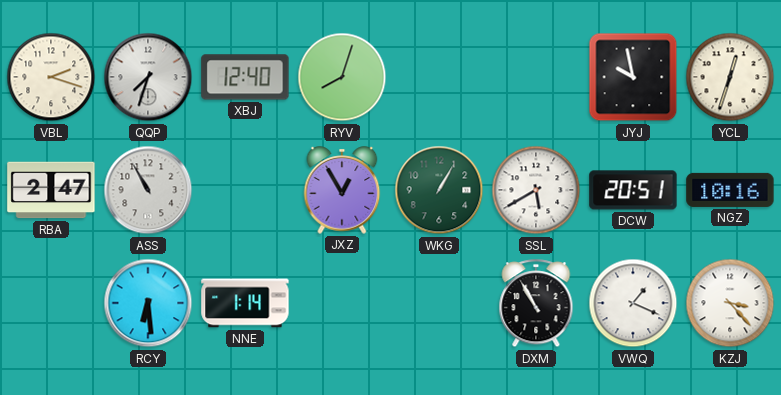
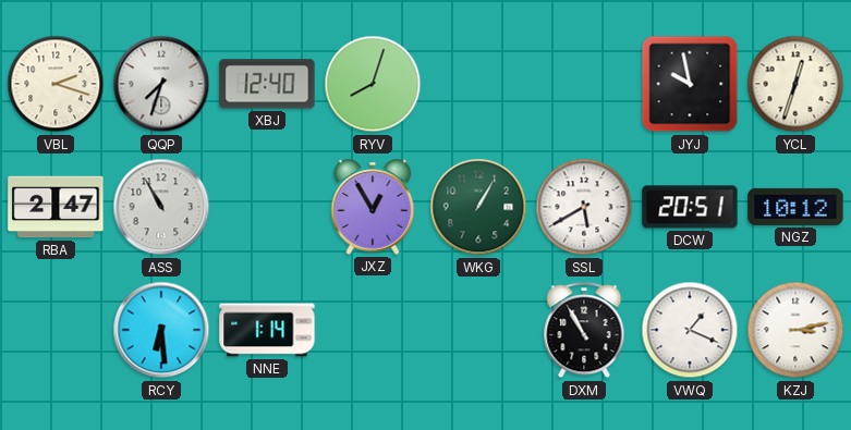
NGZ: 10:16 -> 10:12
KZJ: 3:23 -> 3:13
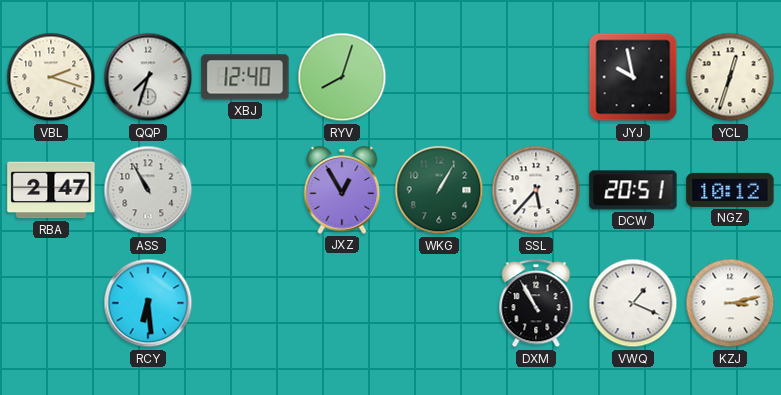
SSL: 5:40 -> 5:37
NNE: 1:14 -> none
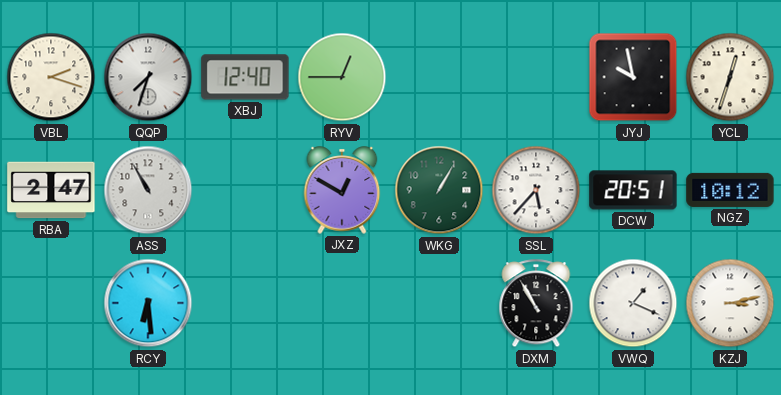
RYV: 8:03 -> 12:45
JXZ: 12:55 -> 12:50
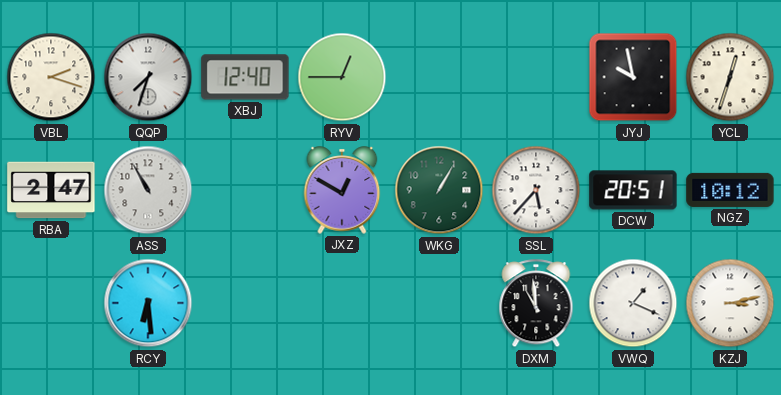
DXM: 10:55 -> 10:59
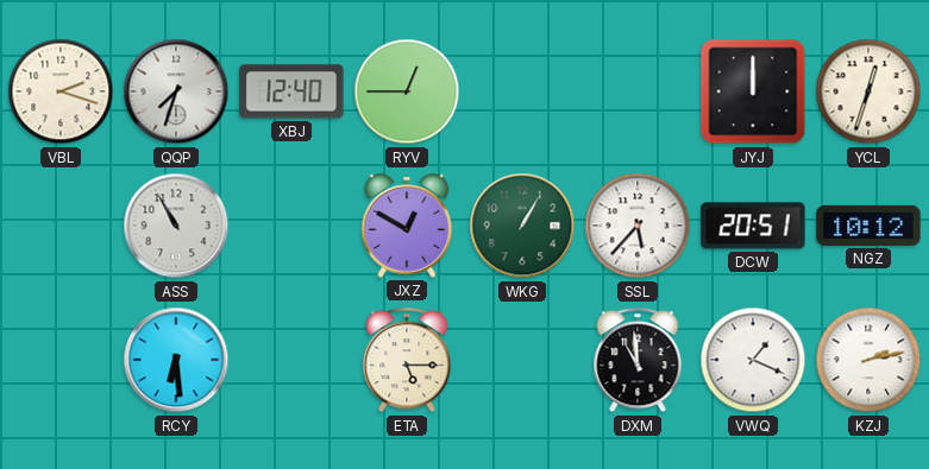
JYJ: 9:58 -> 12:00
RBA: 2:47 -> none
ETA: none -> 5:15
KZJ: 3:13 -> 2:13
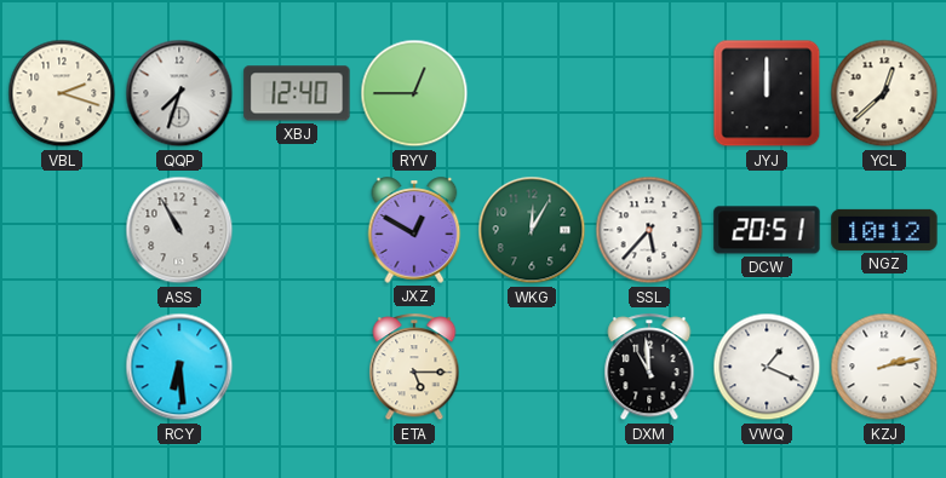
YCL: 12:33 -> 12:38
WKG: 1:05 -> 12:05
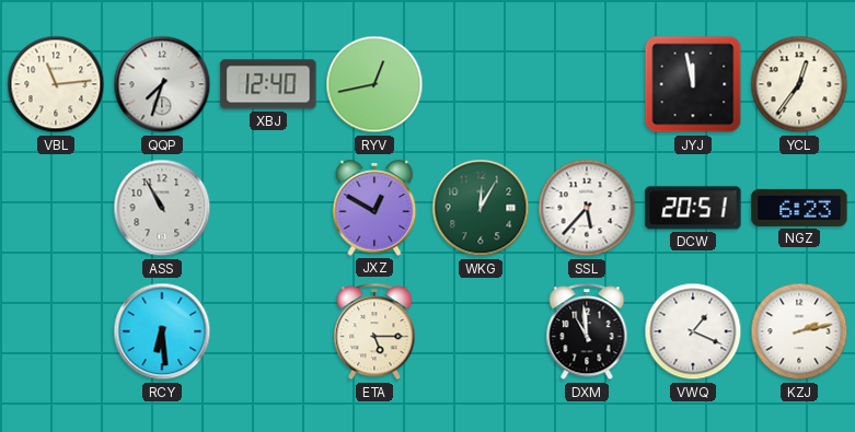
VBL: 2:18 -> 11:14
RYV: 12:45 -> 12:43
JYJ: 12:00 -> 11:58
YCL: 12:38 -> 12:36
NGZ: 10:12 -> 6:23
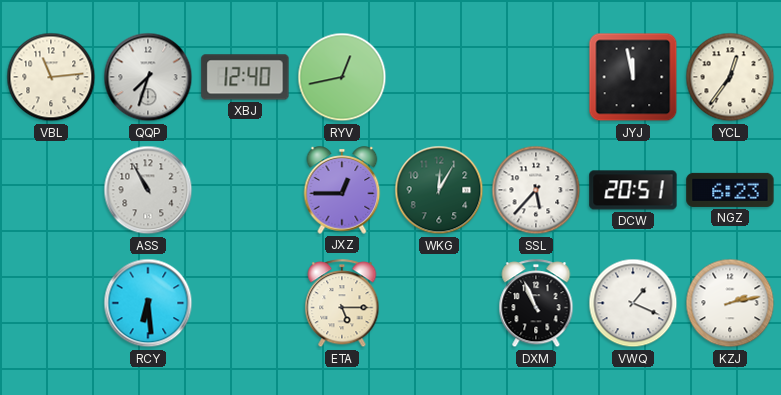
JXZ: 12:50 -> 12:45
DXM: 10:59 -> 10:56
